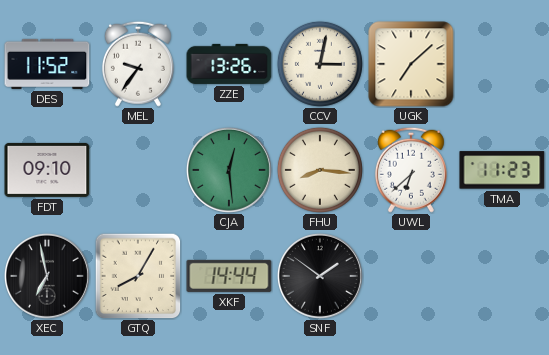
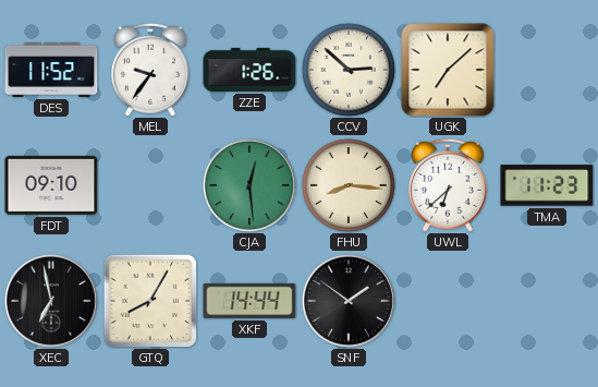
ZZE: 13:26 -> 1:26
CCV: 3:02 -> 2:52
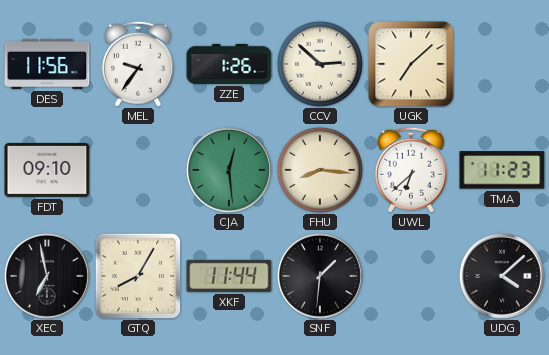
DES: 11:52 -> 11:56
XKF: 14:44 -> 11:44
SNF: 1:51 -> 1:31
UDG: none -> 4:08
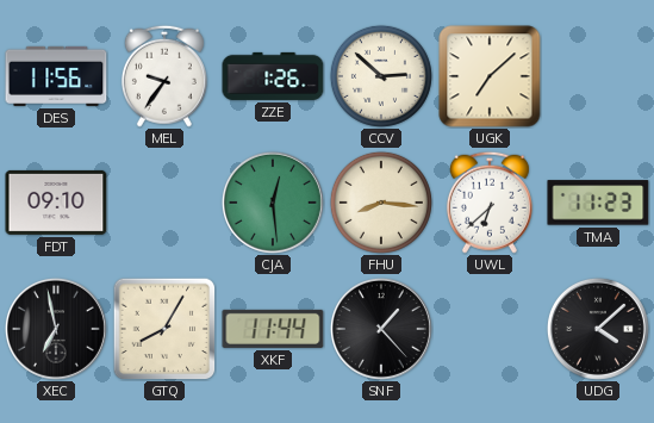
SNF: 1:31 -> 1:23
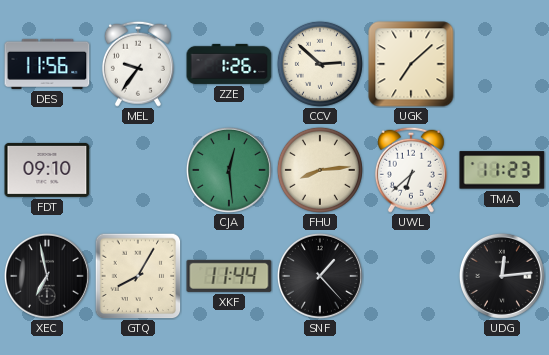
FHU: 8:16 -> 8:14
UDG: 4:08 -> 12:14
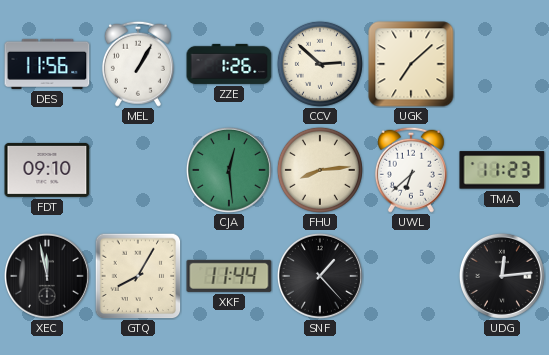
MEL: 9:36 -> 1:05
XEC: 6:58 -> 11:58
